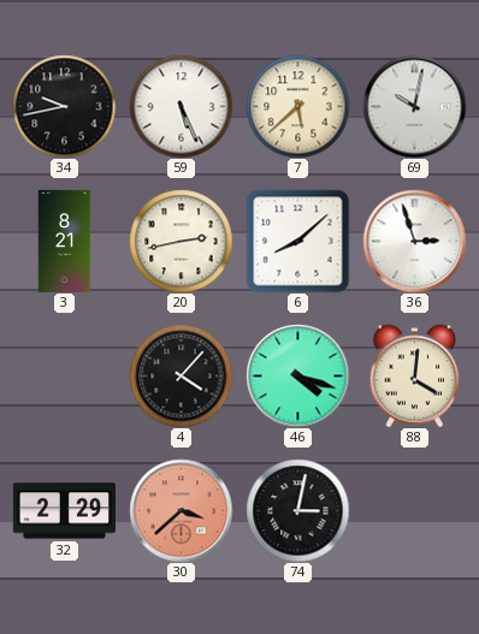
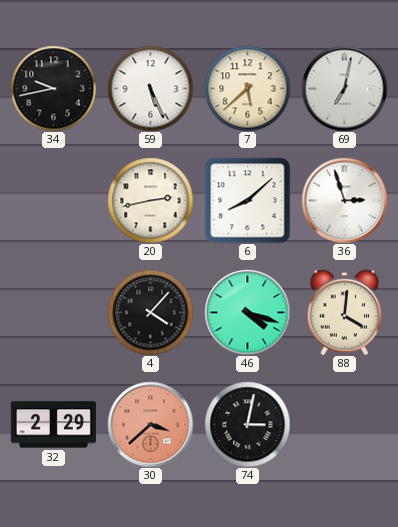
69: 10:02 -> 7:02
3: 8:21 -> none
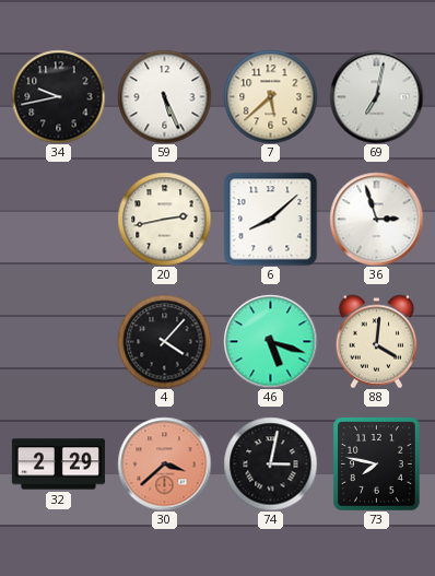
46: 4:18 -> 5:18
73: none -> 7:47
